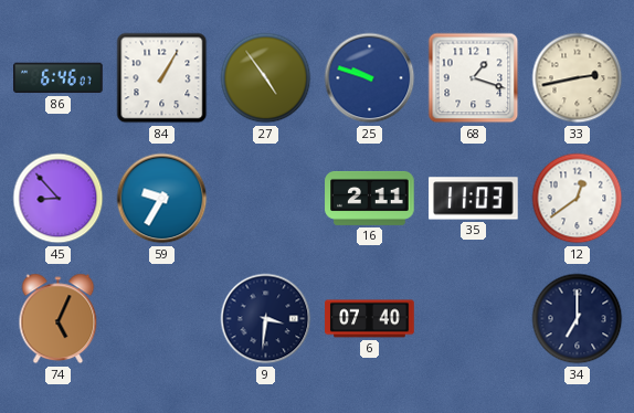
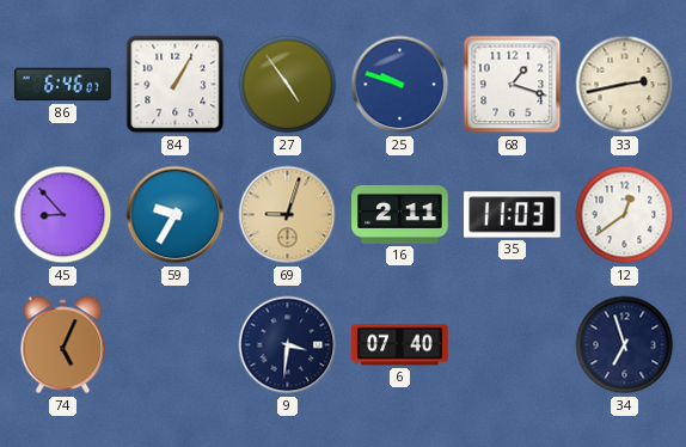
69: none -> 9:03
34: 7:00 -> 6:57
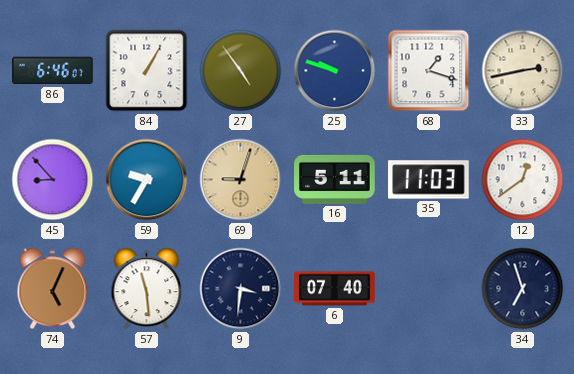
16: 2:11 -> 5:11
57: none -> 11:29
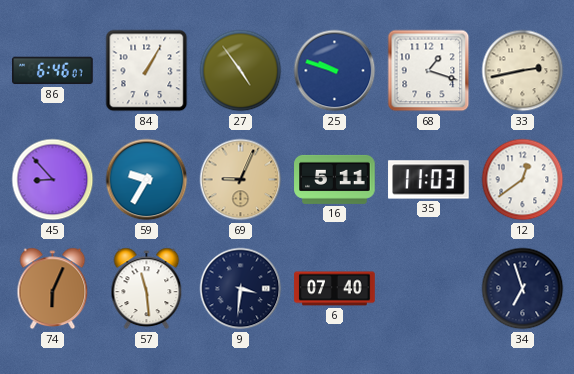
69: 9:03 -> 9:04
74: 5:04 -> 6:04
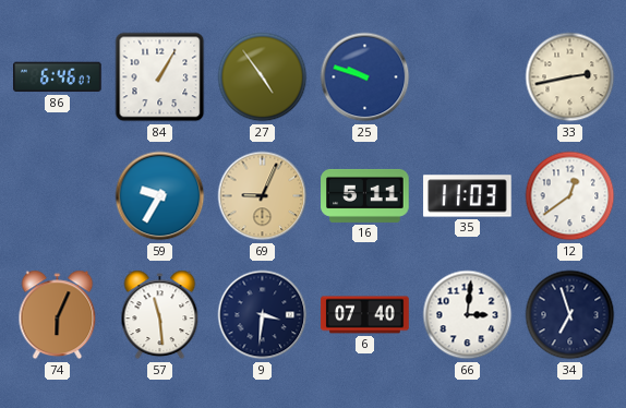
68: 1:18 -> none
45: 8:53 -> none
66: none -> 3:01
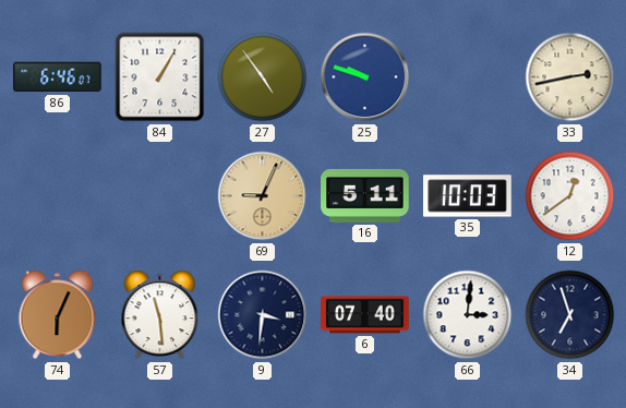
59: 9:35 -> none
35: 11:03 -> 10:03
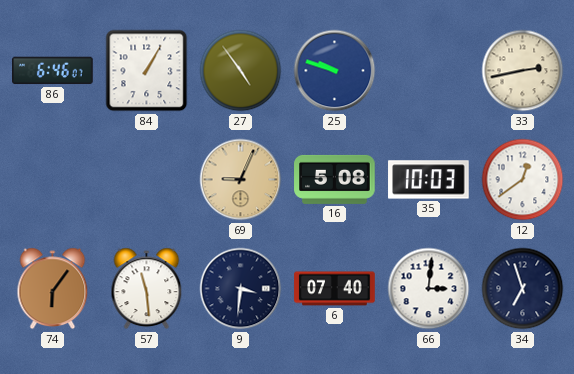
16: 5:11 -> 5:08
74: 6:04 -> 6:06
